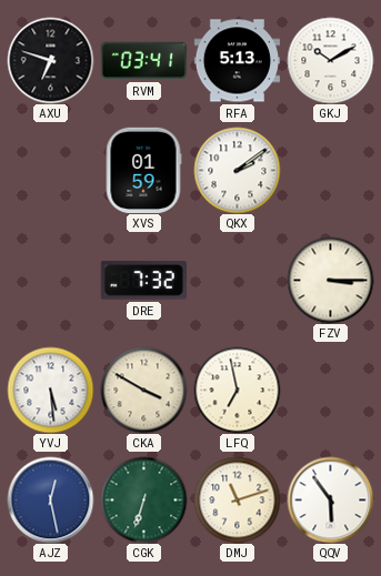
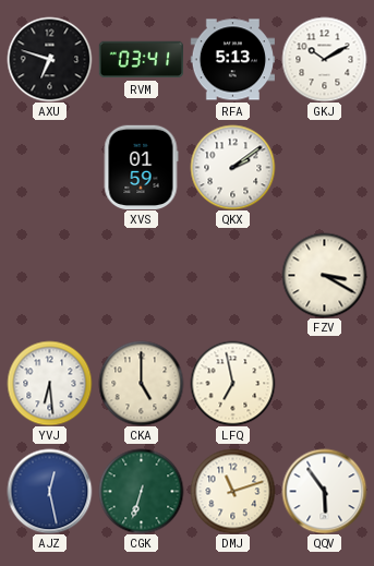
DRE: 7:32 -> none
FZV: 3:15 -> 3:20
YVJ: 5:29 -> 6:29
CKA: 3:50 -> 5:00
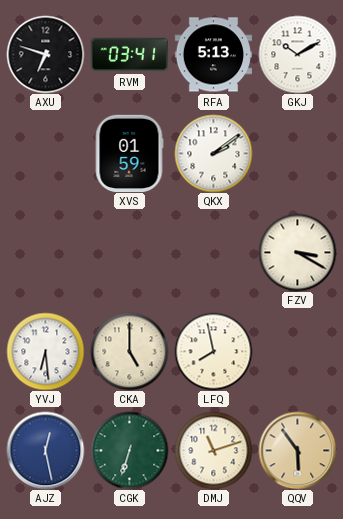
LFQ: 6:58 -> 7:58
QQV dial: white -> champagne
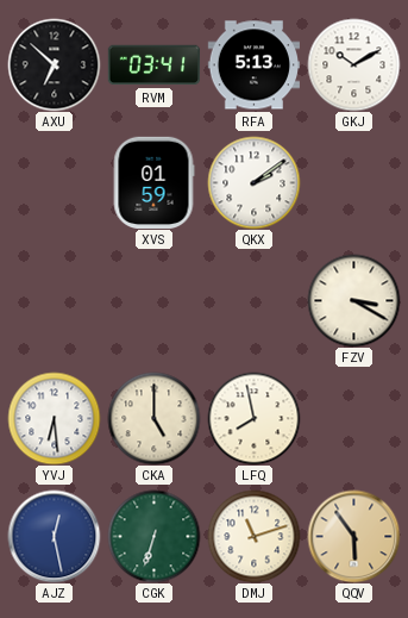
AXU: 6:48 -> 6:52
